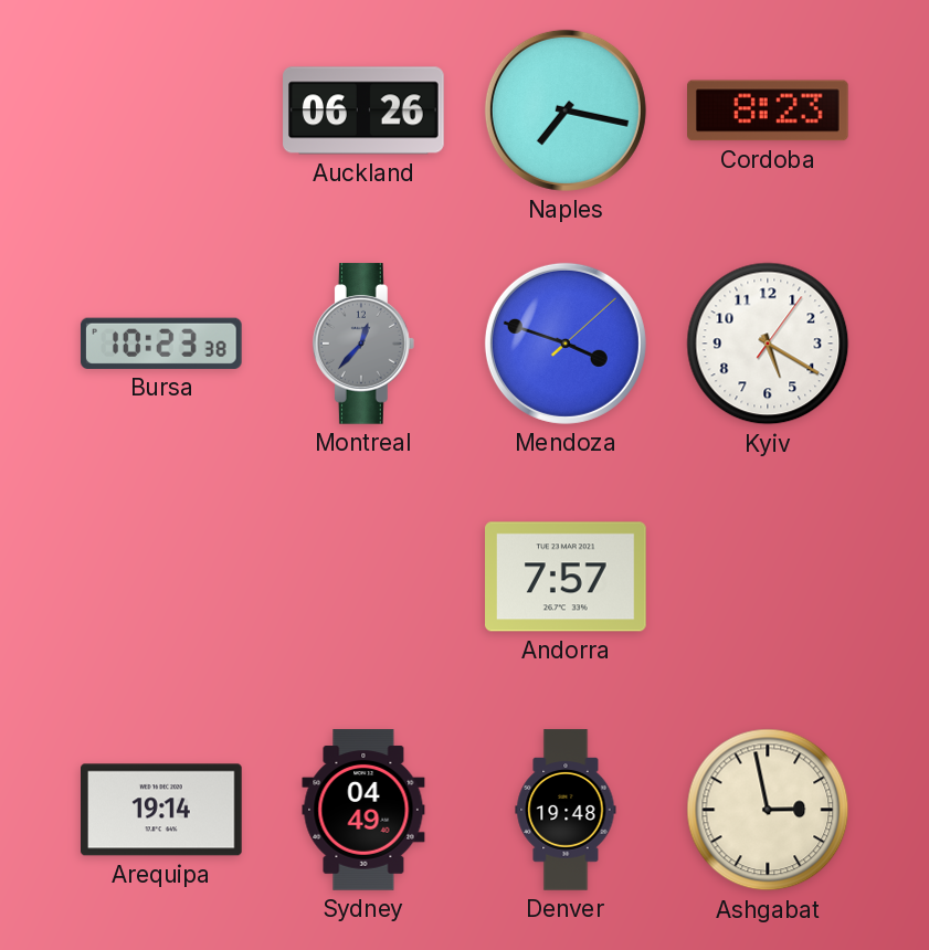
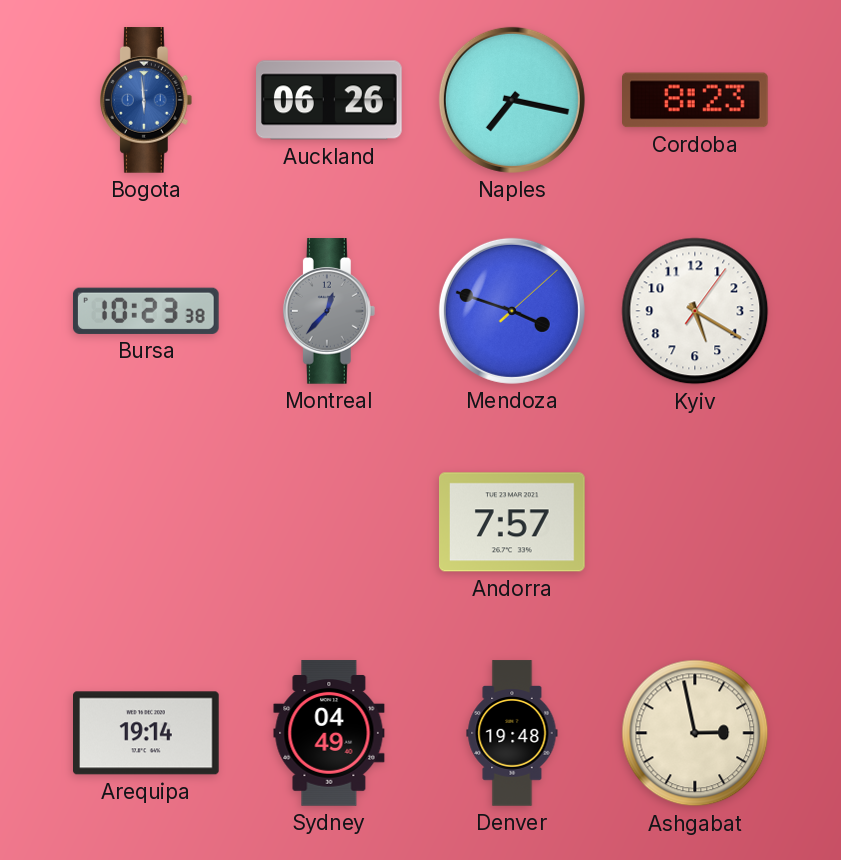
Bogota: none -> 5:59
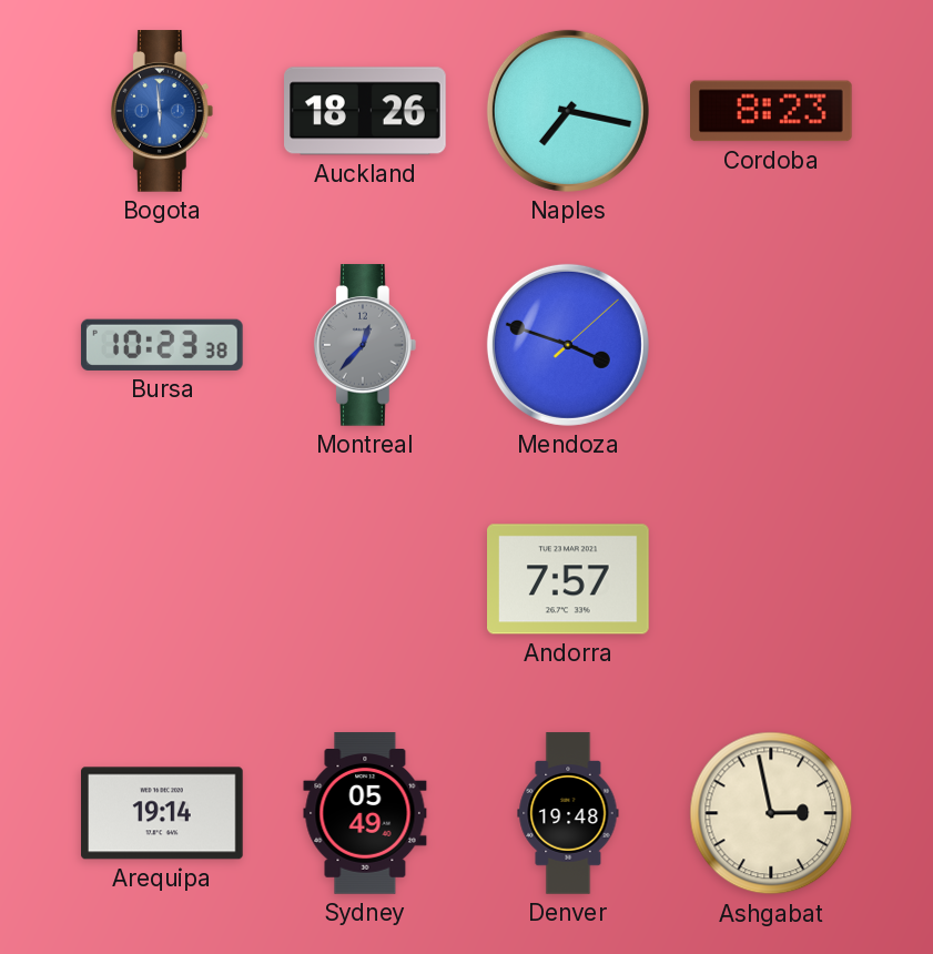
Auckland: 06:26 -> 18:26
Kyiv: 5:20 -> none
Sydney: 04:49 -> 05:49
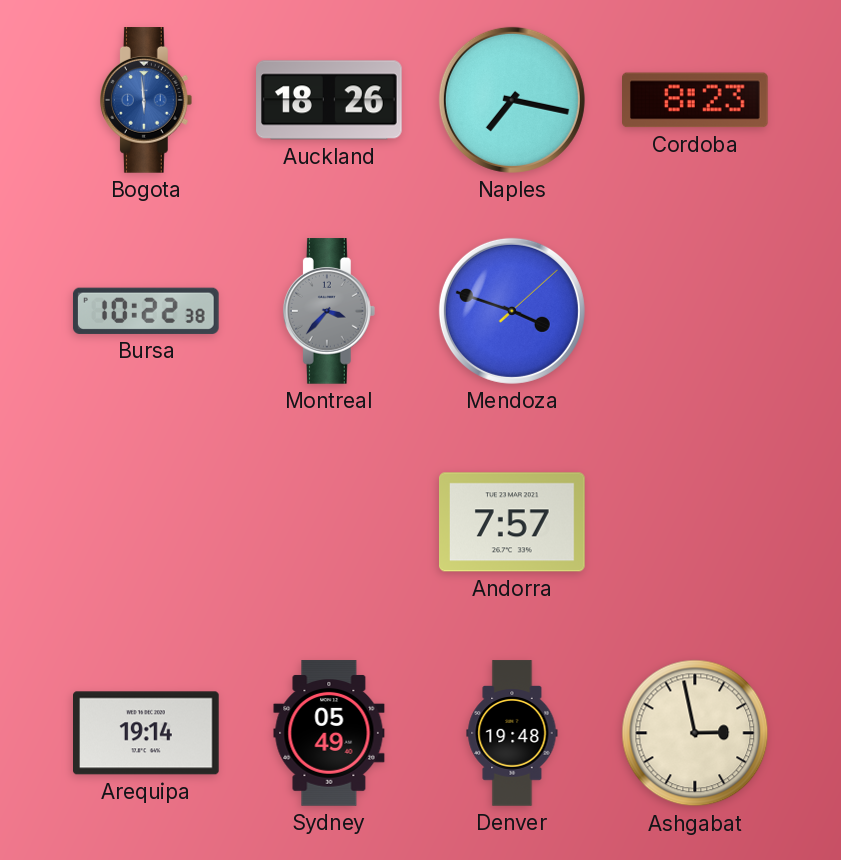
Bursa: 10:23 -> 10:22
Montreal: 12:37 -> 3:37
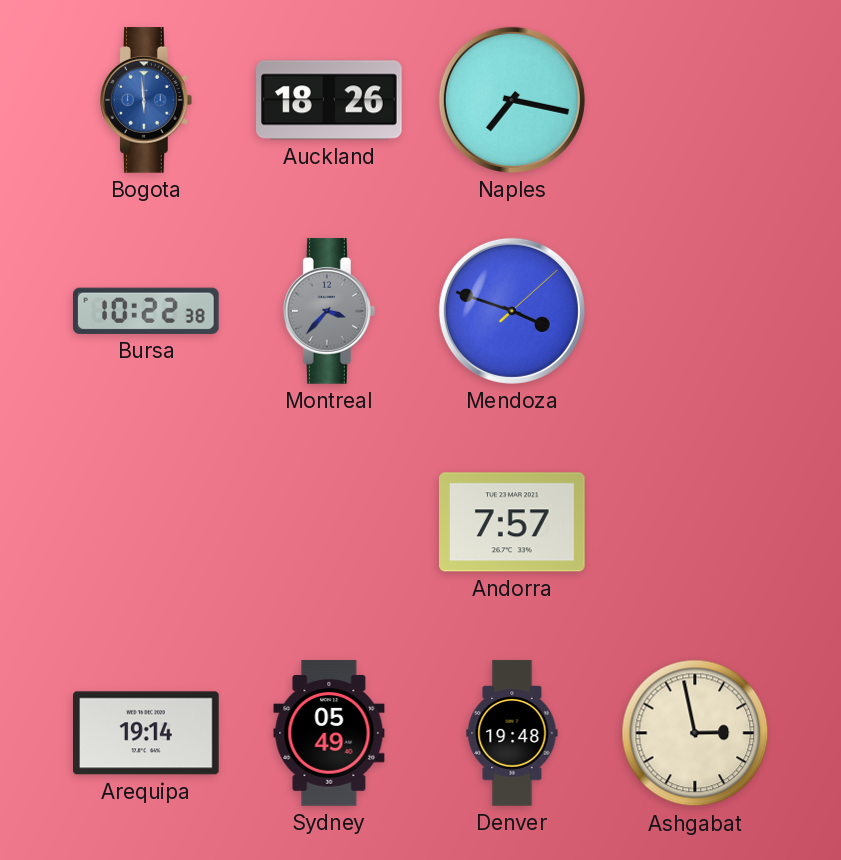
Cordoba: 8:23 -> none
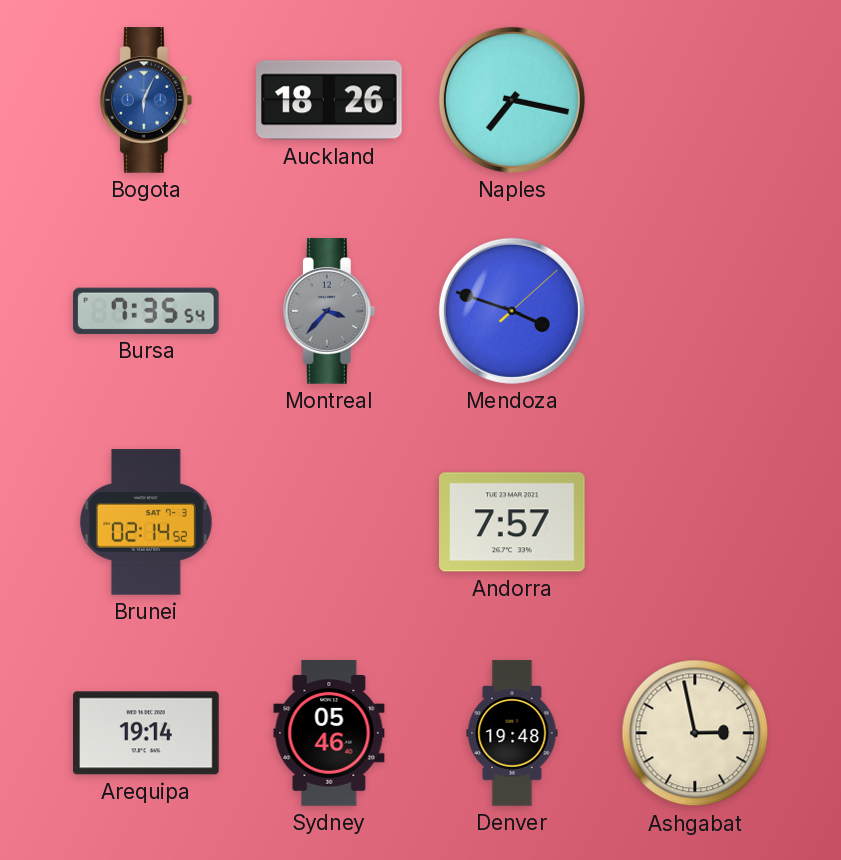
Bogota: 5:59 -> 6:04
Bursa: 10:22 -> 7:35
Brunei: none -> 02:14
Sydney: 05:49 -> 05:46
